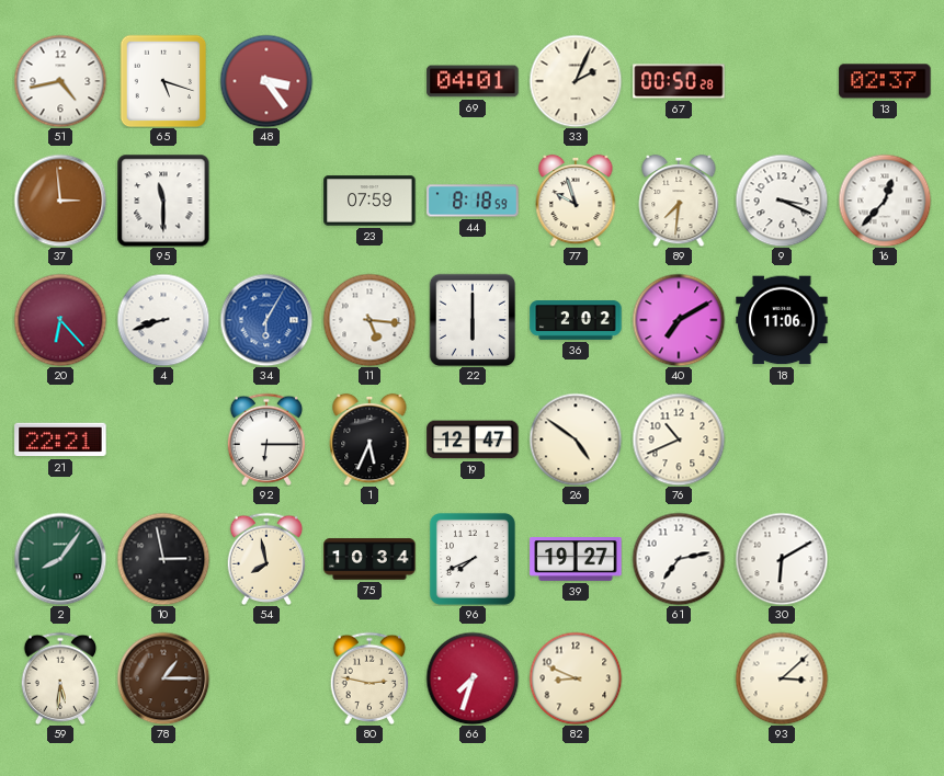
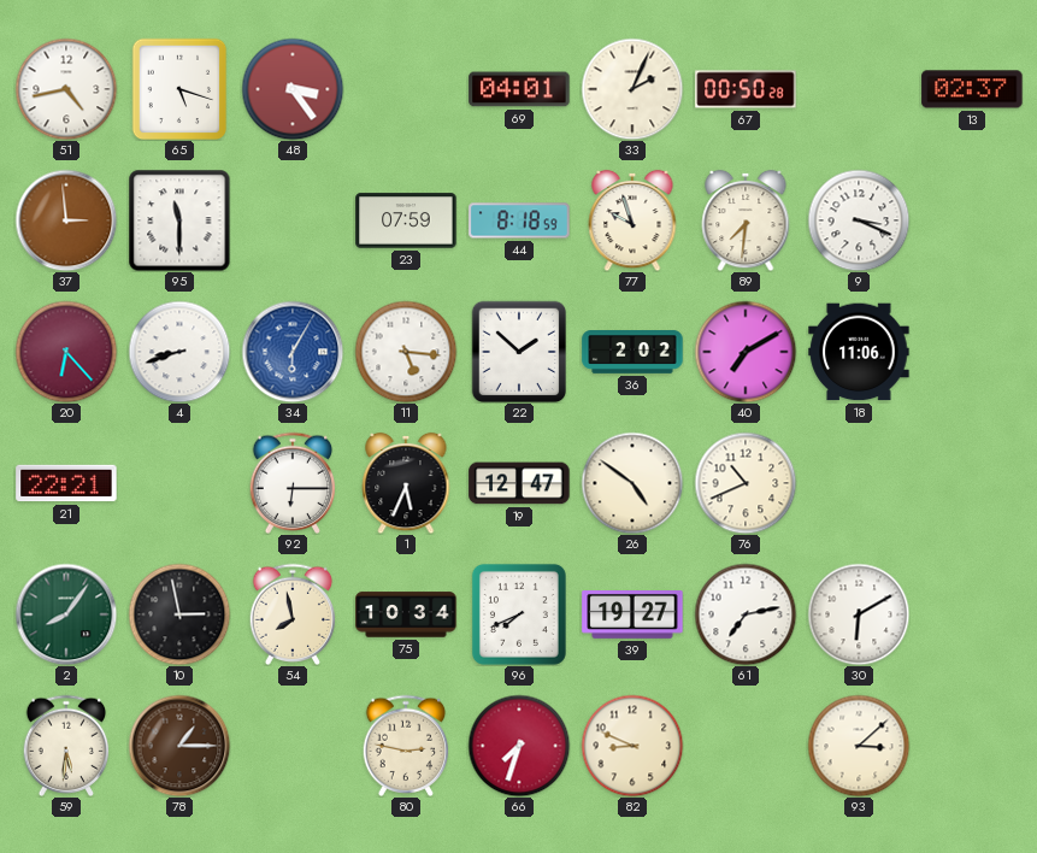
16: 12:37 -> none
22: 6:00 -> 1:52
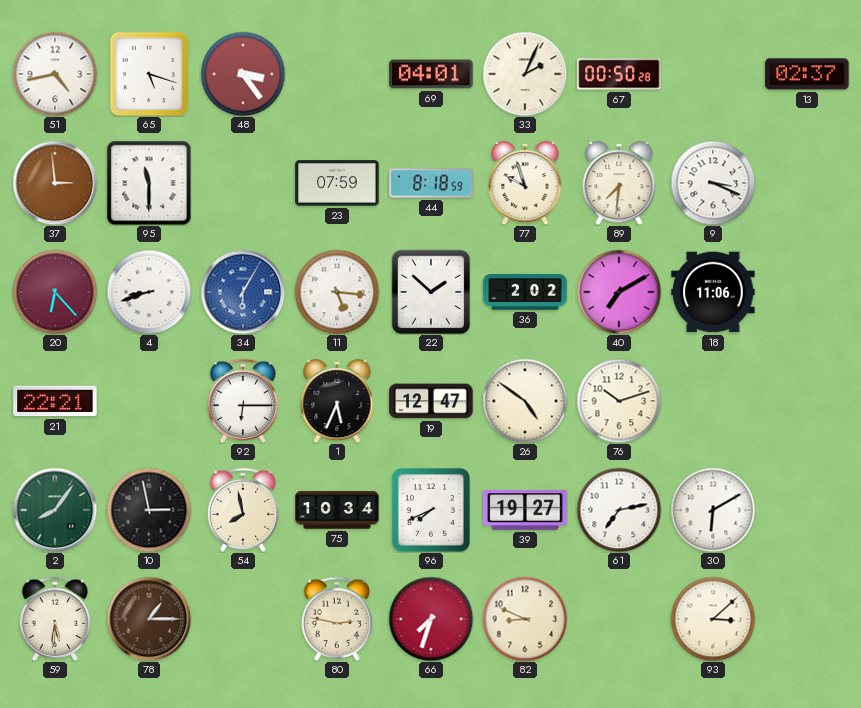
76: 10:41 -> 10:12
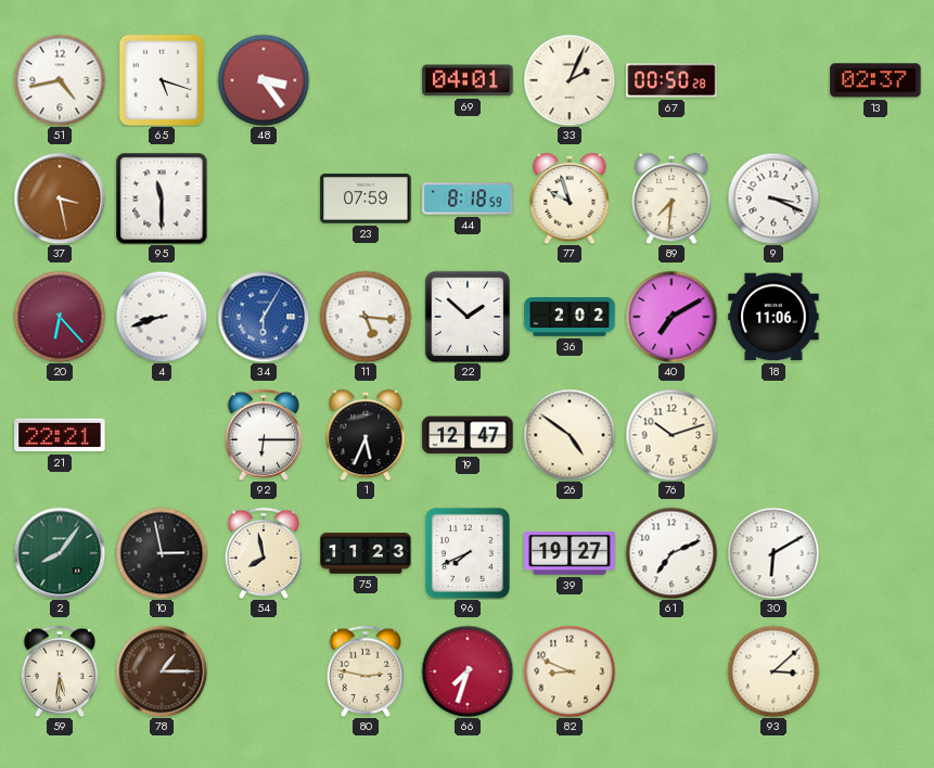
37: 2:59 -> 3:28
75: 10:34 -> 11:23
61: 7:13 -> 7:11
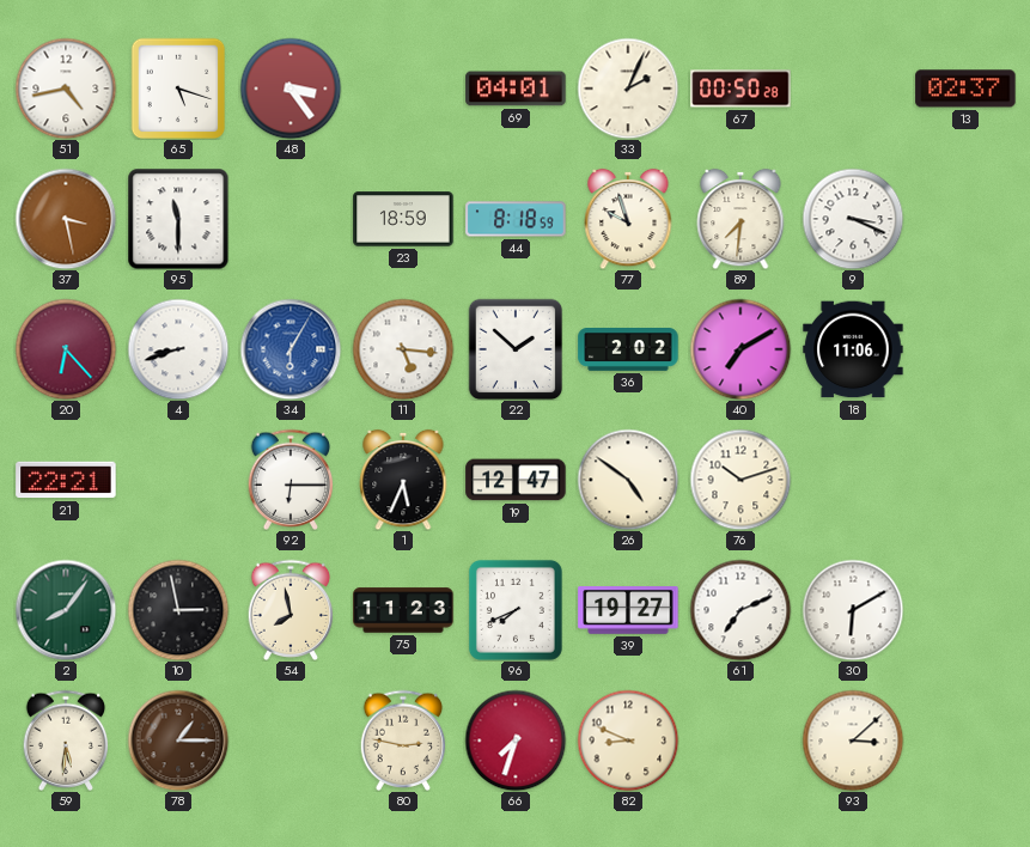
23: 07:59 -> 18:59
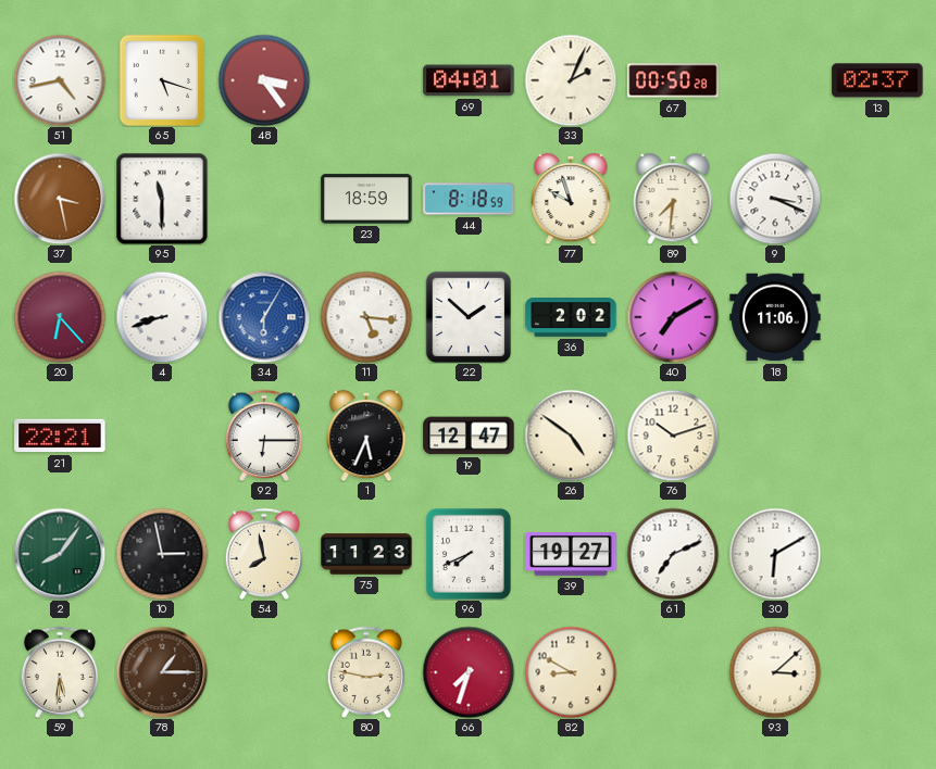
82: 8:49 -> 8:50
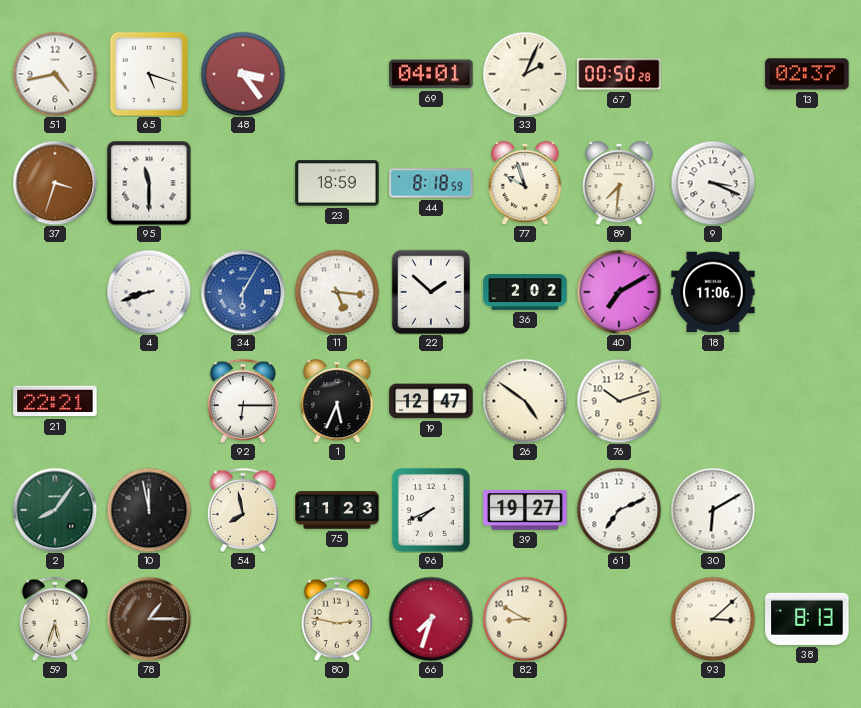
37: 3:28 -> 3:33
20: 6:23 -> none
10: 2:58 -> 11:58
59: 5:31 -> 5:33
38: none -> 8:13
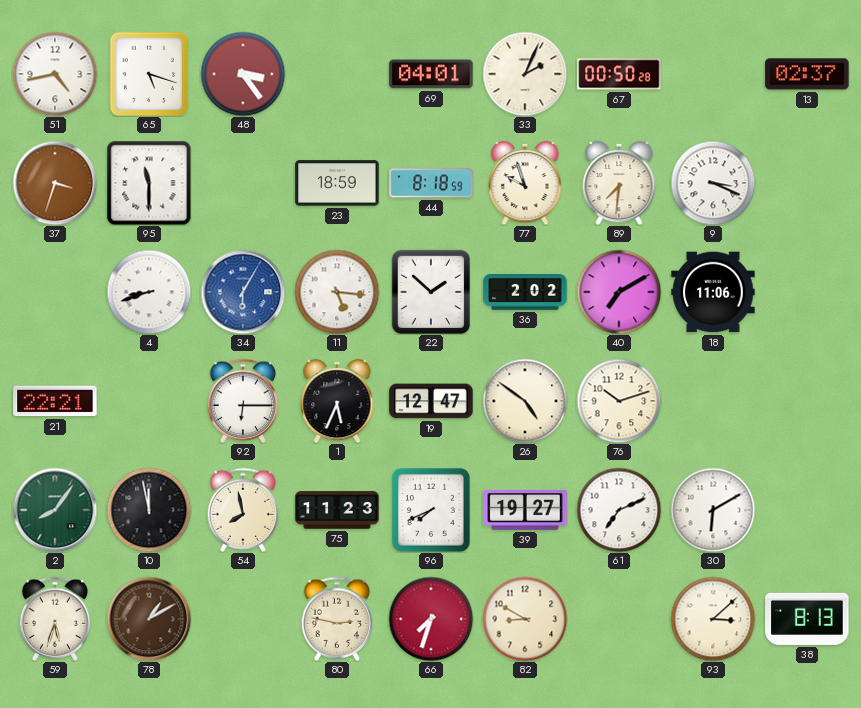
78: 1:15 -> 1:10
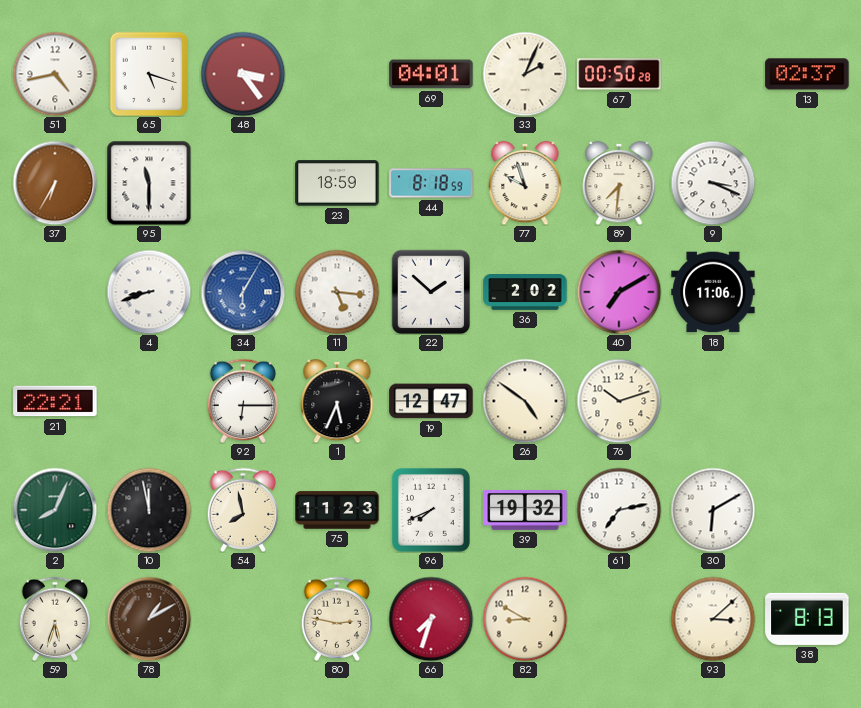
37: 3:33 -> 6:35
2: 8:06 -> 8:04
39: 19:27 -> 19:32
61: 7:11 -> 7:13
